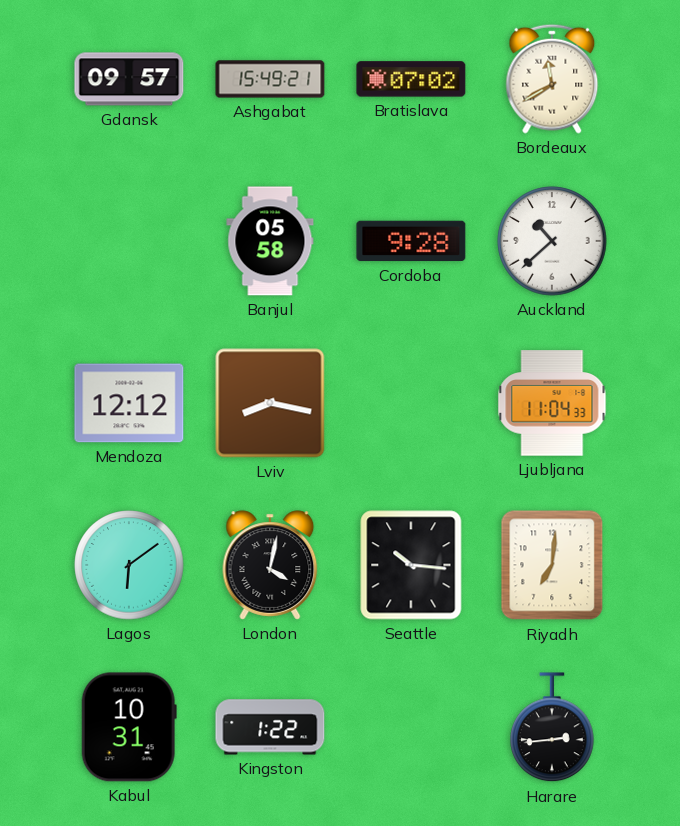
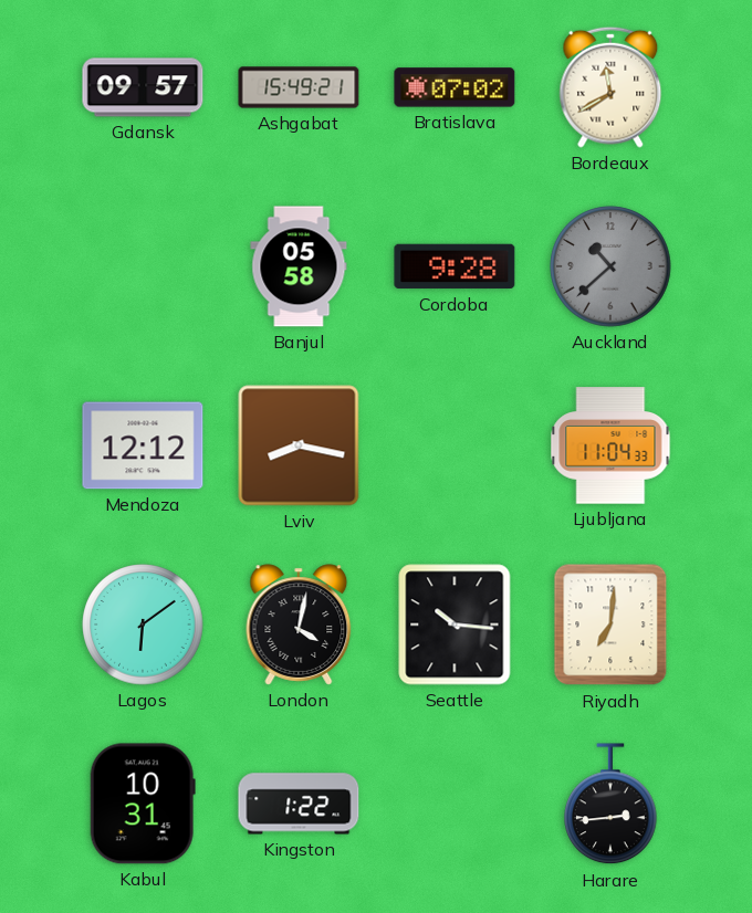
Auckland dial: white -> grey
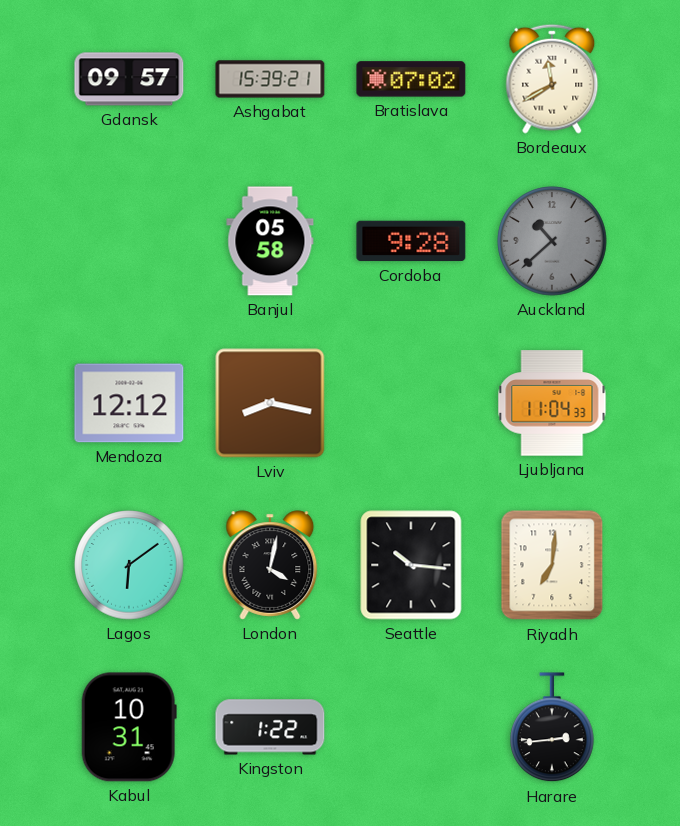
Ashgabat: 15:49 -> 15:39
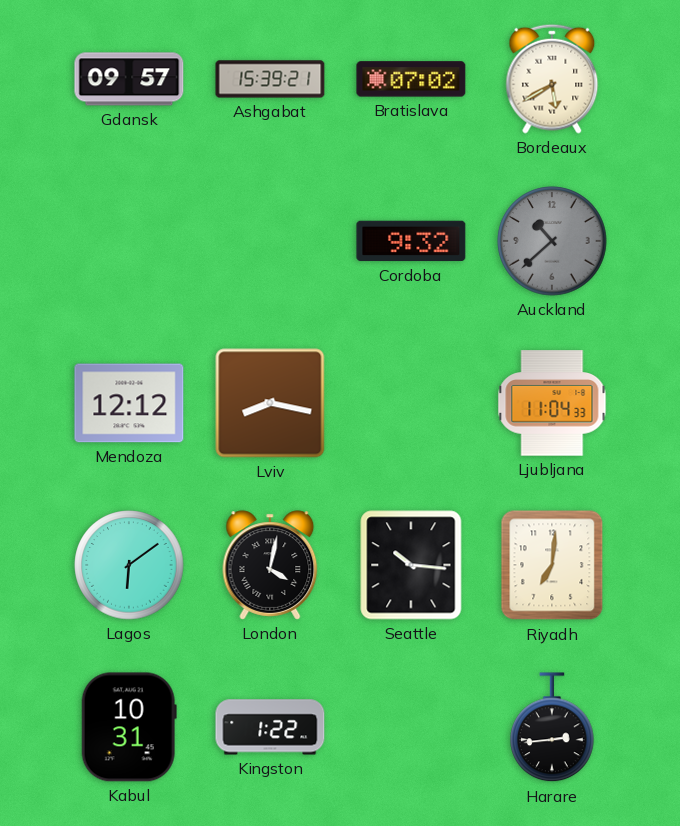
Bordeaux: 11:40 -> 5:40
Banjul: 05:58 -> none
Cordoba: 9:28 -> 9:32
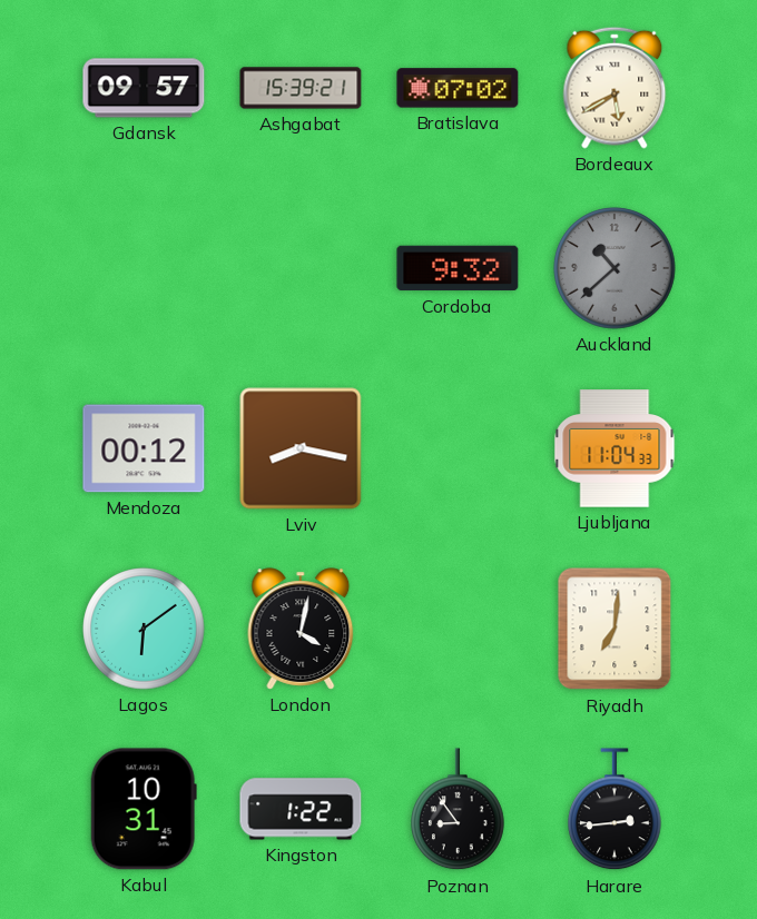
Mendoza: 12:12 -> 00:12
Seattle: 10:16 -> none
Poznan: none -> 8:54
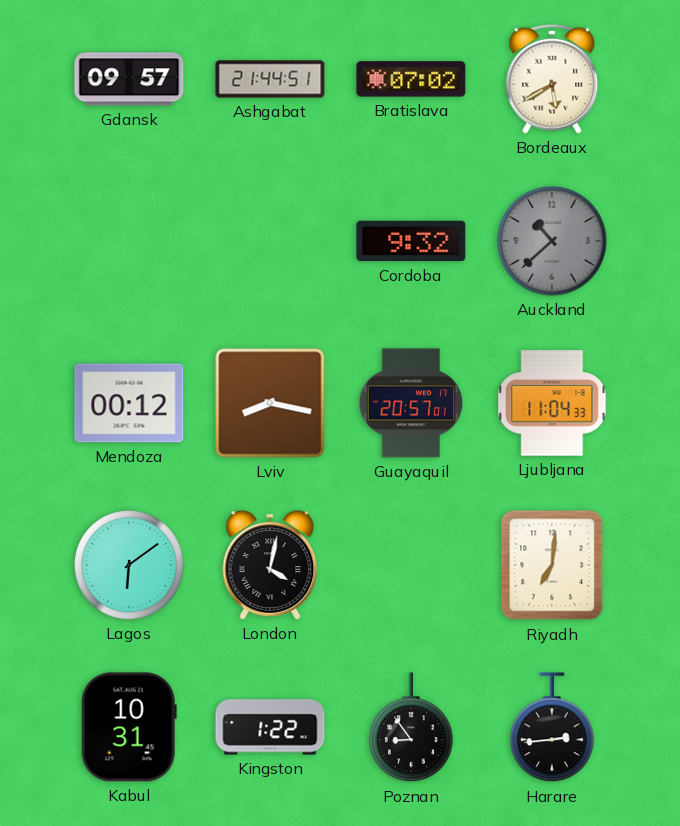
Ashgabat: 15:39 -> 21:44
Guayaquil: none -> 20:57
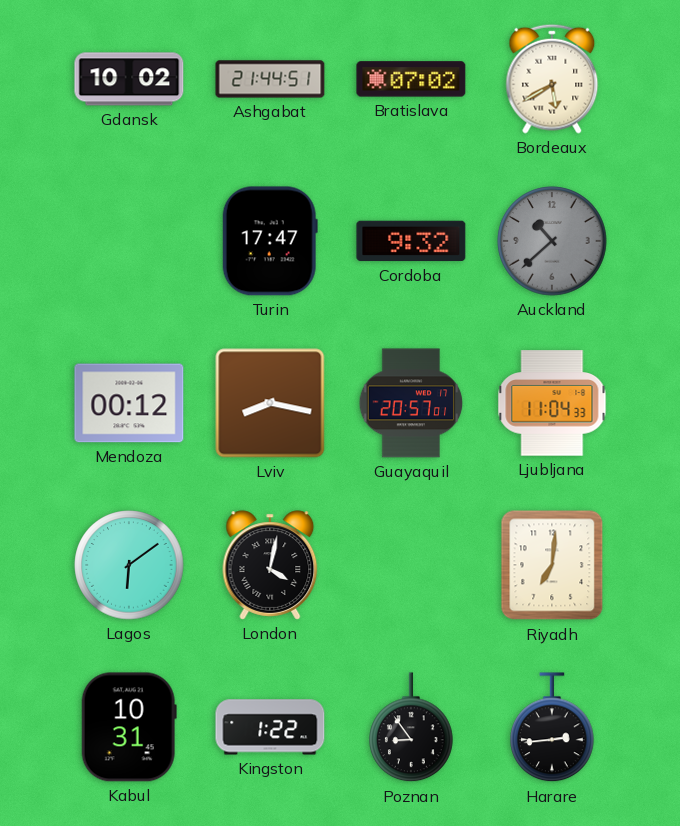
Gdansk: 09:57 -> 10:02
Turin: none -> 17:47
